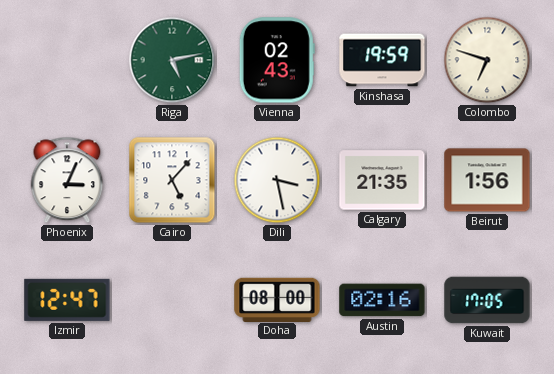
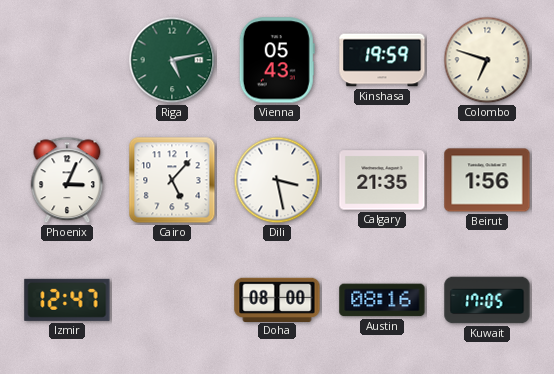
Vienna: 02:43 -> 05:43
Austin: 02:16 -> 08:16
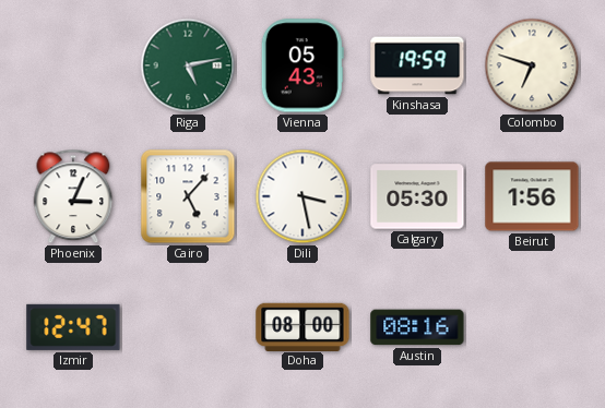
Calgary: 21:35 -> 05:30
Kuwait: 17:05 -> none
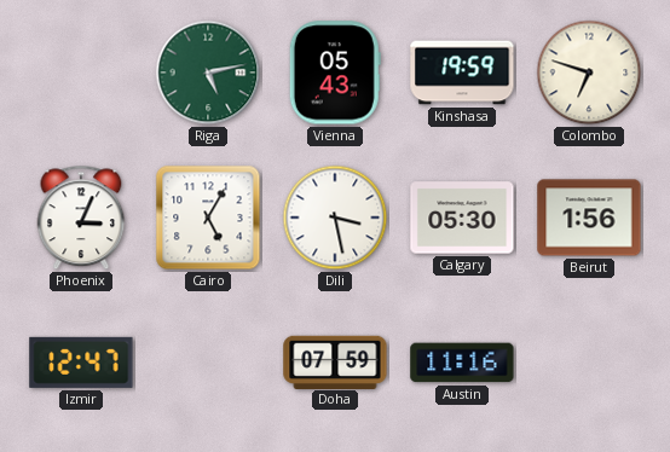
Cairo: 5:07 -> 5:05
Doha: 08:00 -> 07:59
Austin: 08:16 -> 11:16
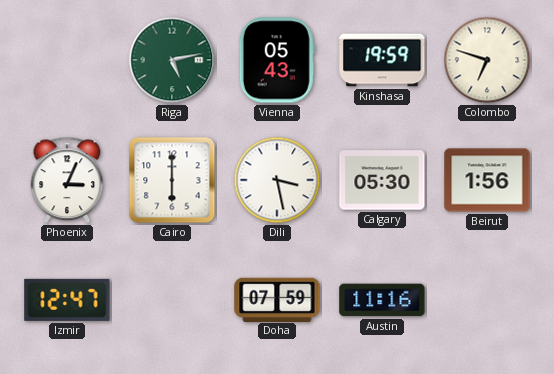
Cairo: 5:05 -> 6:00
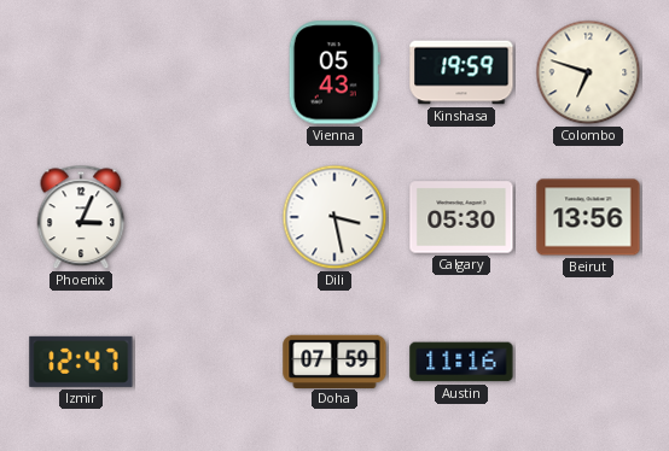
Riga: 5:13 -> none
Cairo: 6:00 -> none
Beirut: 1:56 -> 13:56
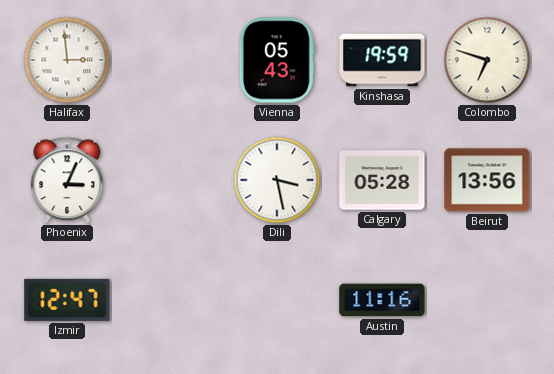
Halifax: none -> 2:59
Calgary: 05:30 -> 05:28
Doha: 07:59 -> none
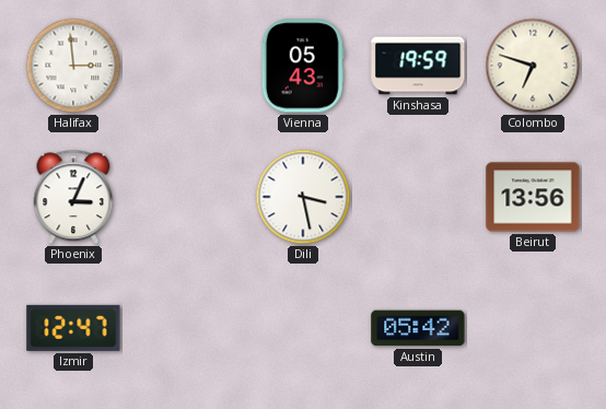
Calgary: 05:28 -> none
Austin: 11:16 -> 05:42
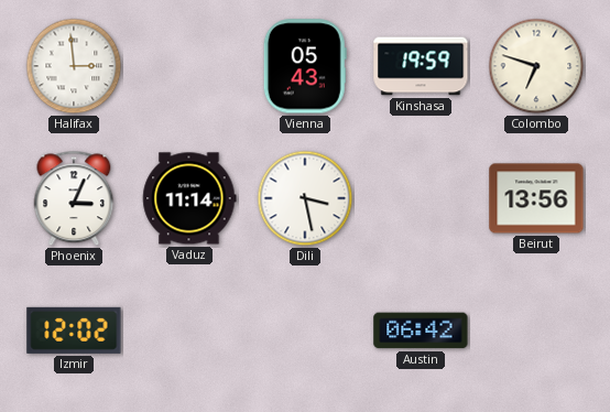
Vaduz: none -> 11:14
Izmir: 12:47 -> 12:02
Austin: 05:42 -> 06:42
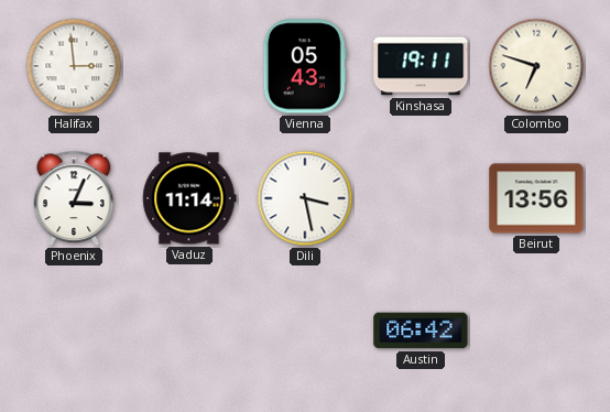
Kinshasa: 19:59 -> 19:11
Izmir: 12:02 -> none
